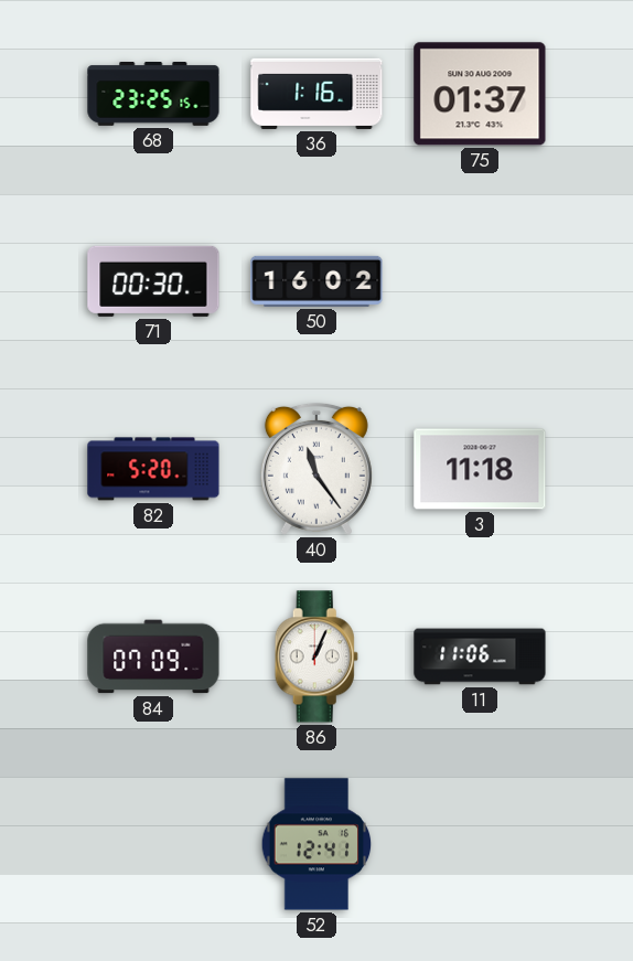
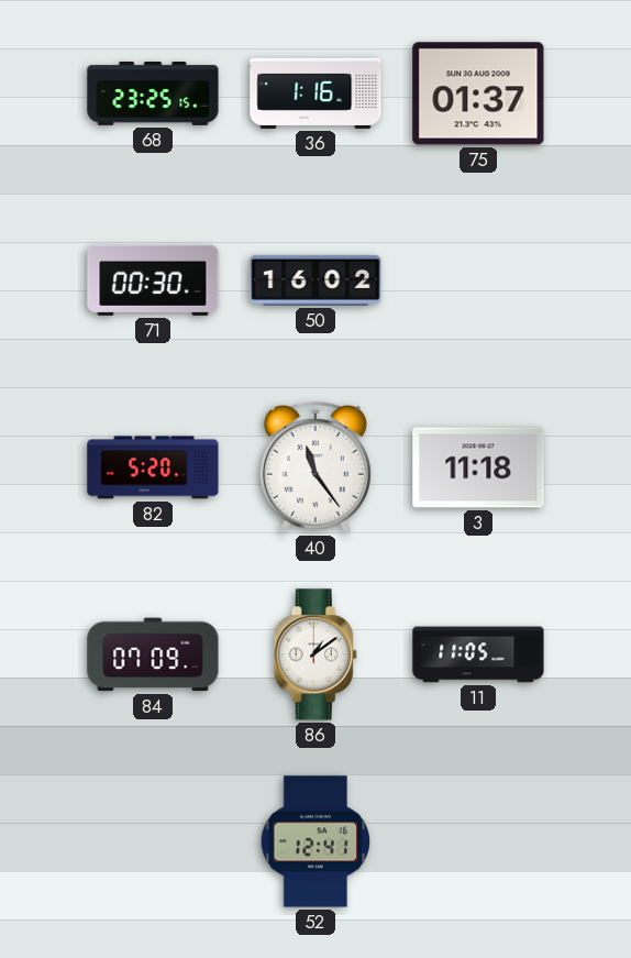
86: 1:04 -> 1:09
11: 11:06 -> 11:05
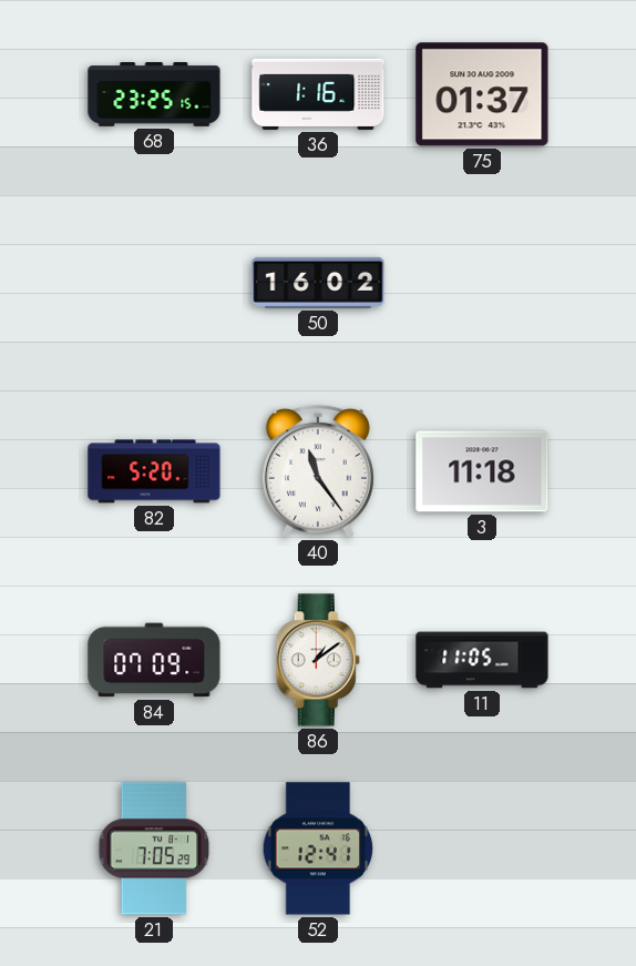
71: 00:30 -> none
21: none -> 7:05
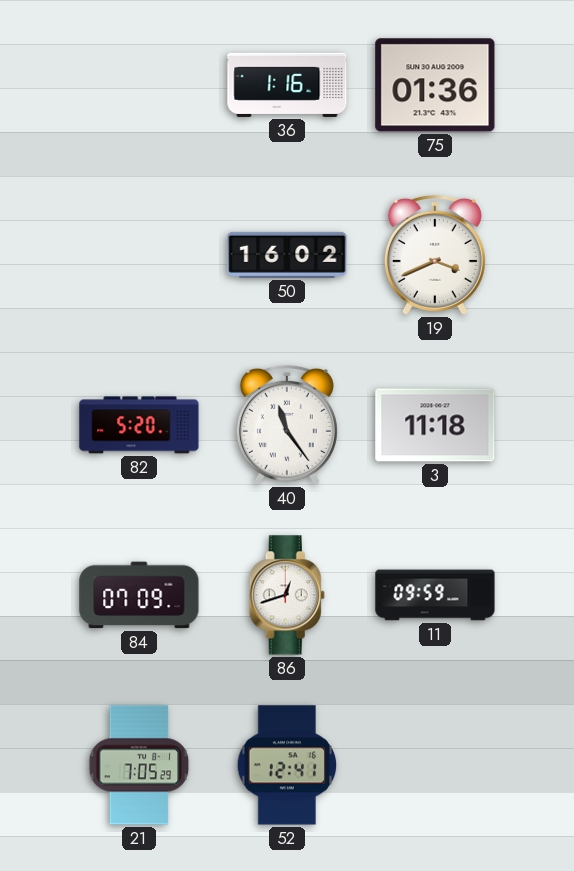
68: 23:25 -> none
75: 01:37 -> 01:36
19: none -> 3:41
86: 1:09 -> 12:42
11: 11:05 -> 09:59
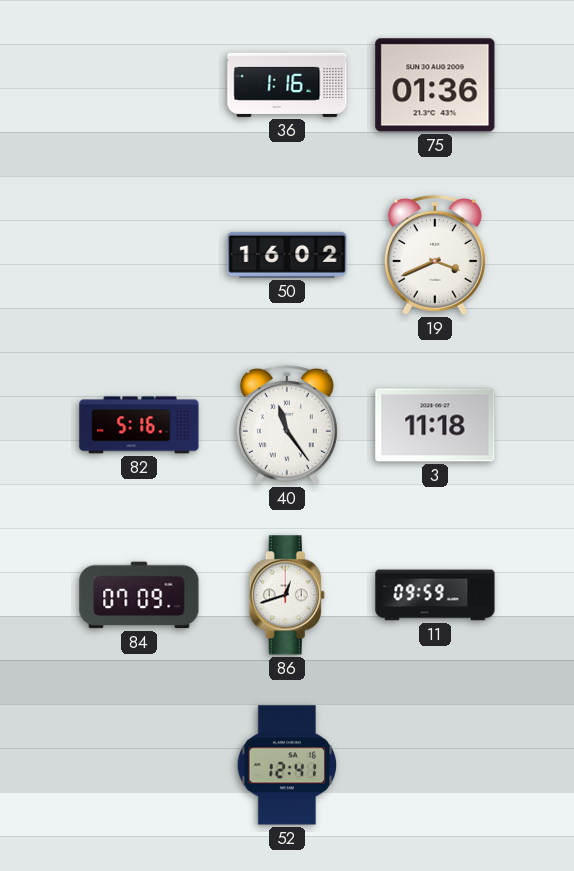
82: 5:20 -> 5:16
21: 7:05 -> none
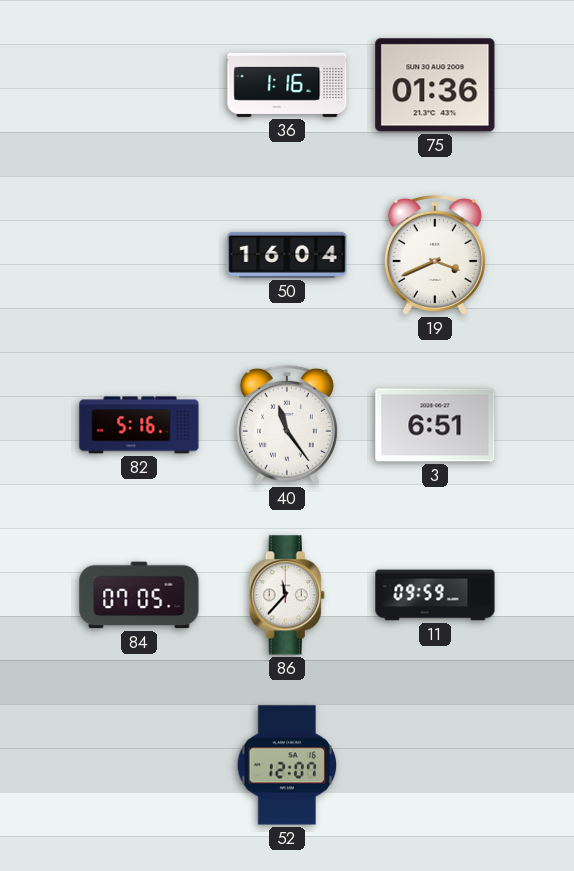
50: 16:02 -> 16:04
3: 11:18 -> 6:51
84: 07:09 -> 07:05
86: 12:42 -> 11:37
52: 12:41 -> 12:07
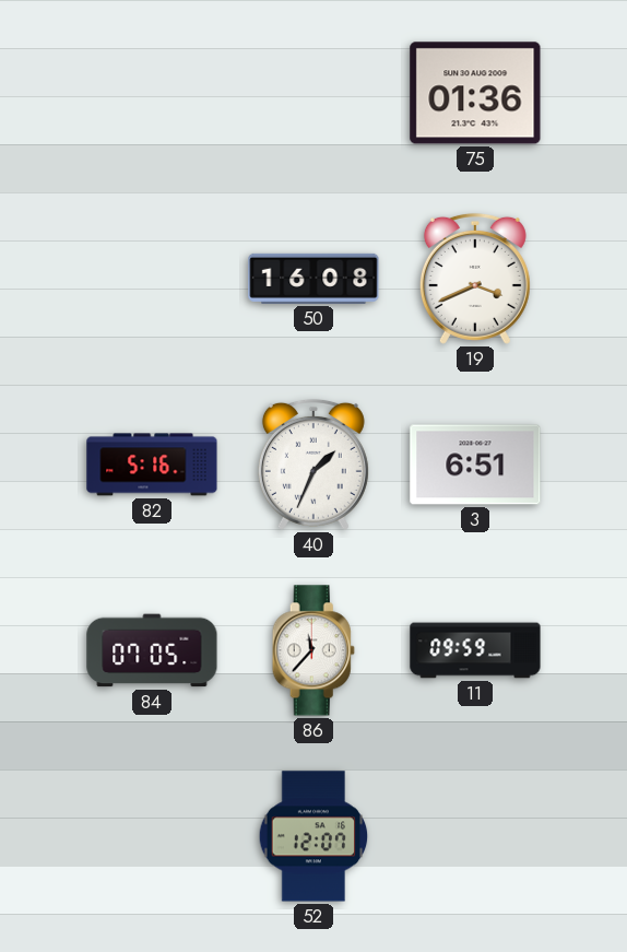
36: 1:16 -> none
50: 16:04 -> 16:08
40: 11:24 -> 1:34
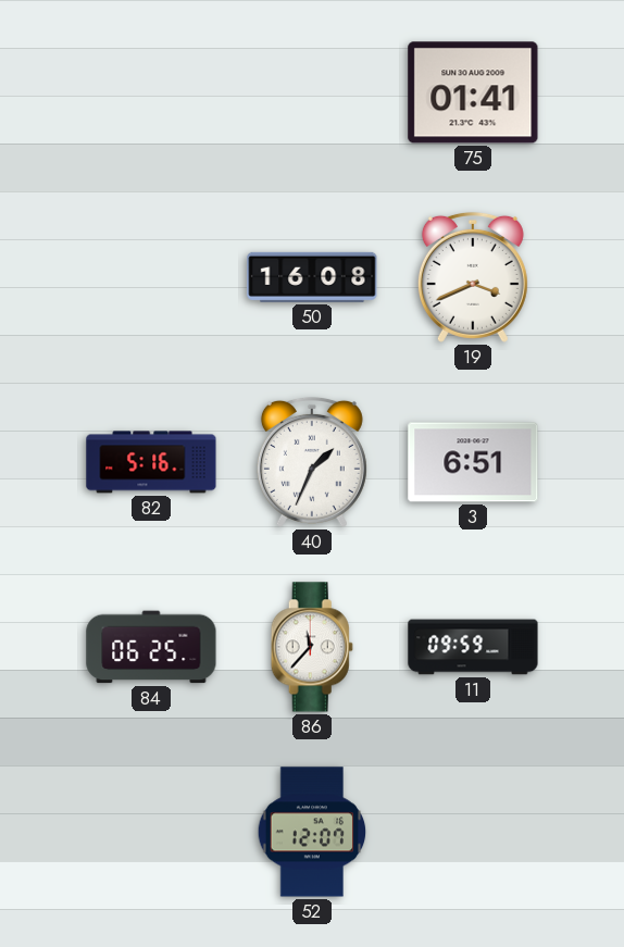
75: 01:36 -> 01:41
84: 07:05 -> 06:25
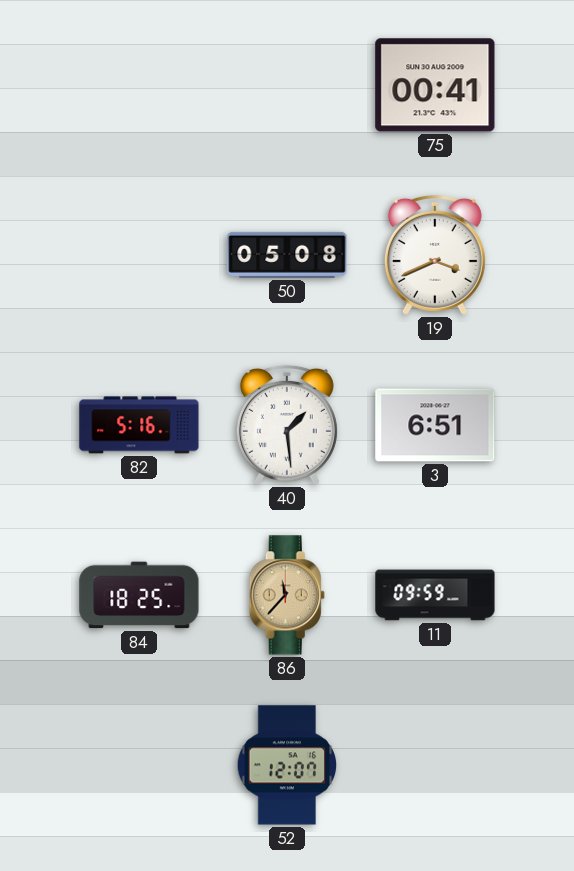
75: 01:41 -> 00:41
50: 16:08 -> 05:08
40: 1:34 -> 1:29
84: 06:25 -> 18:25
86 dial: white -> champagne
